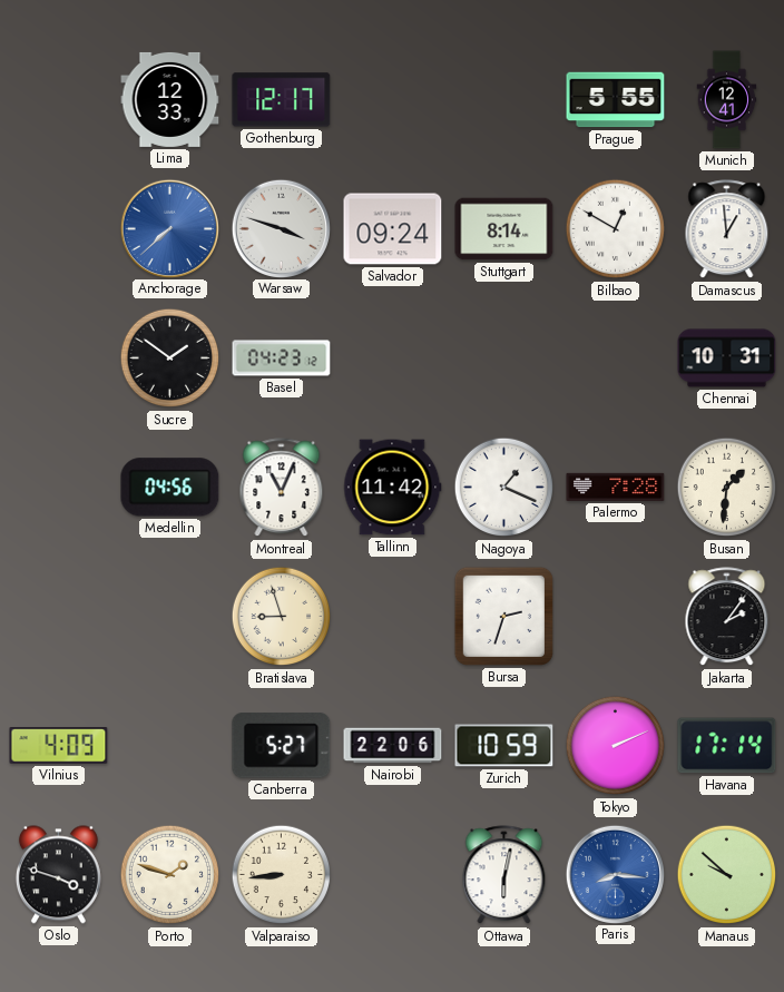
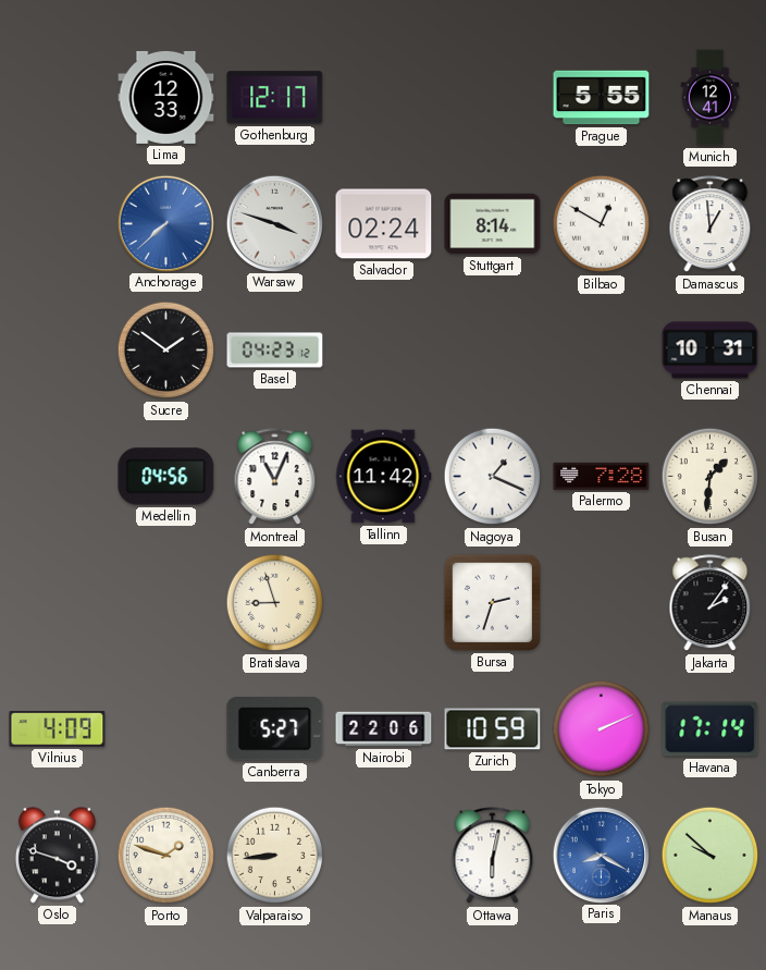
Salvador: 09:24 -> 02:24
Paris: 8:16 -> 8:20
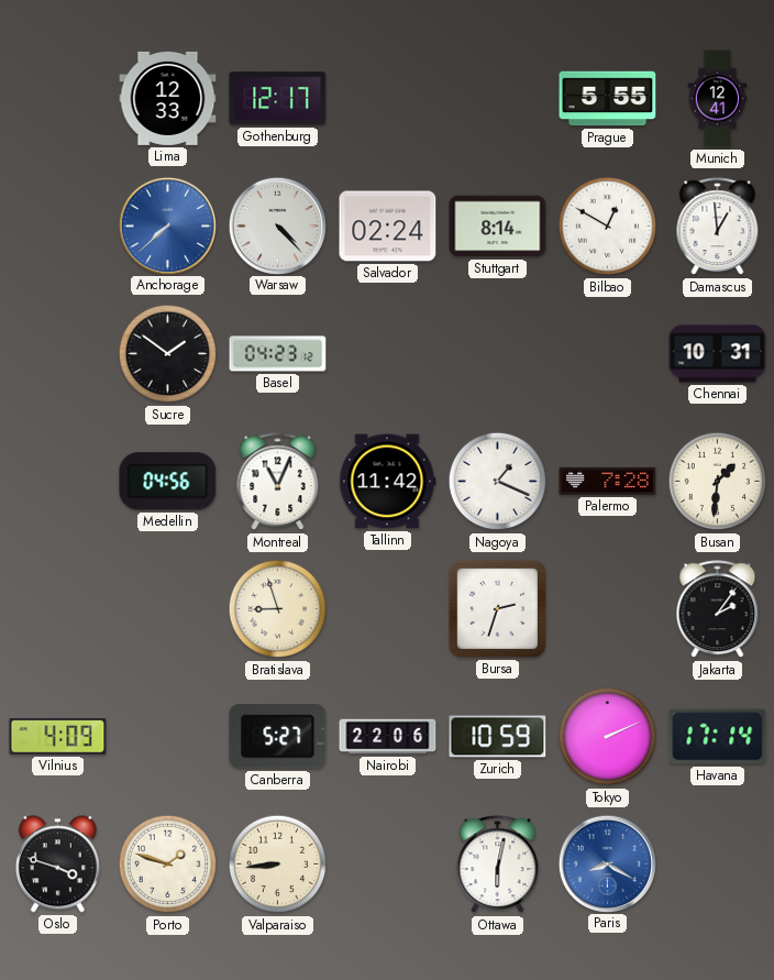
Warsaw: 3:48 -> 4:23
Manaus: 9:52 -> none
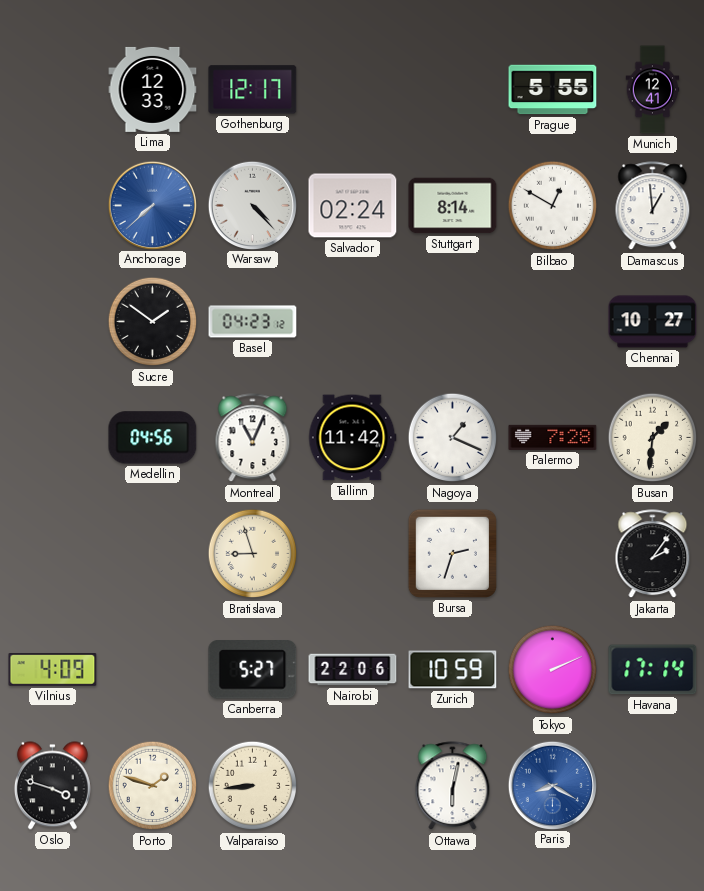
Chennai: 10:31 -> 10:27
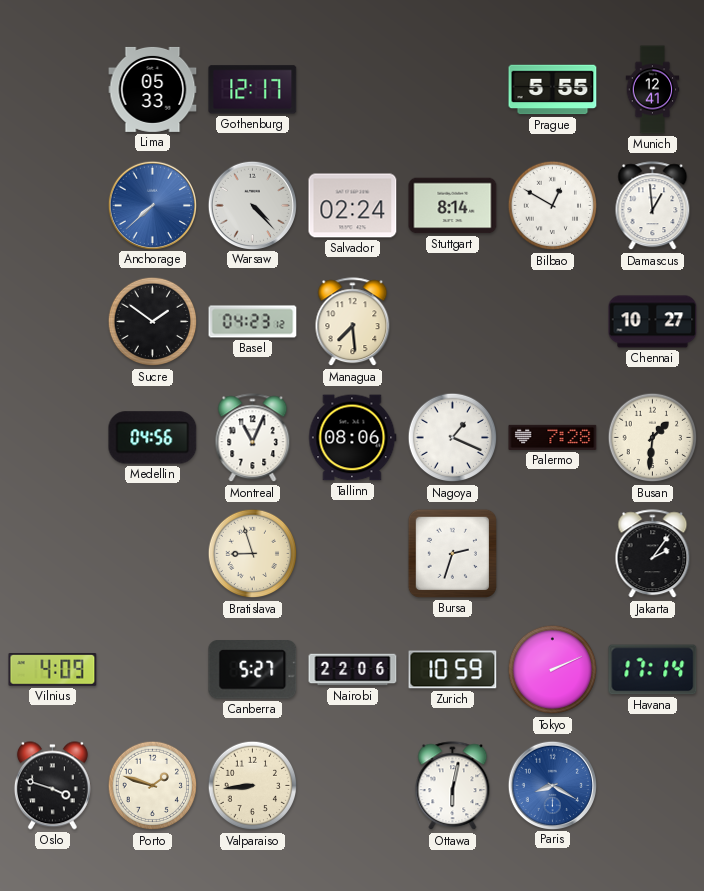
Lima: 12:33 -> 05:33
Managua: none -> 7:29
Tallinn: 11:42 -> 08:06
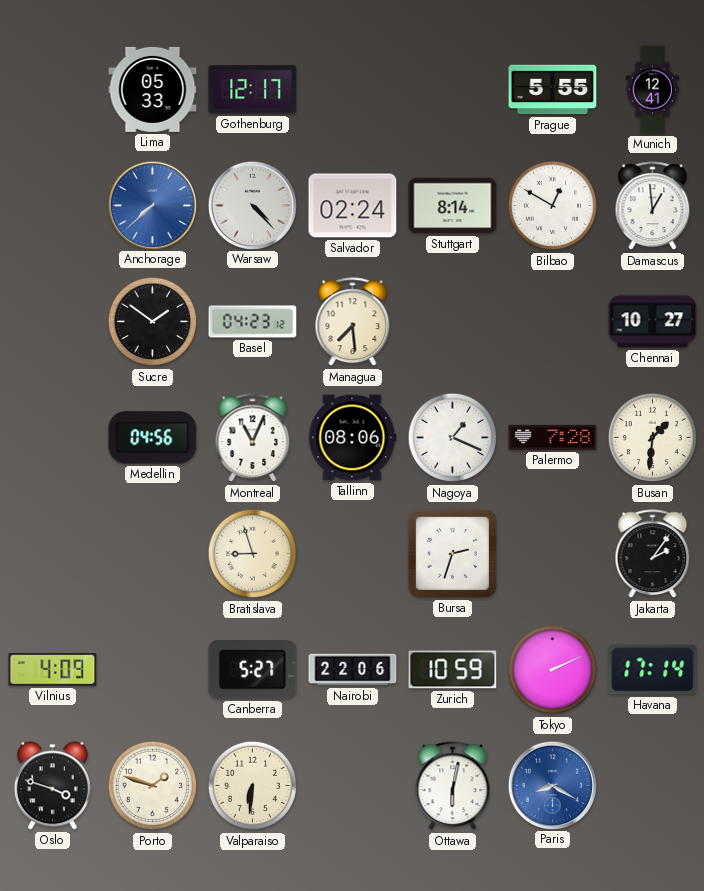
Valparaiso: 8:44 -> 6:31
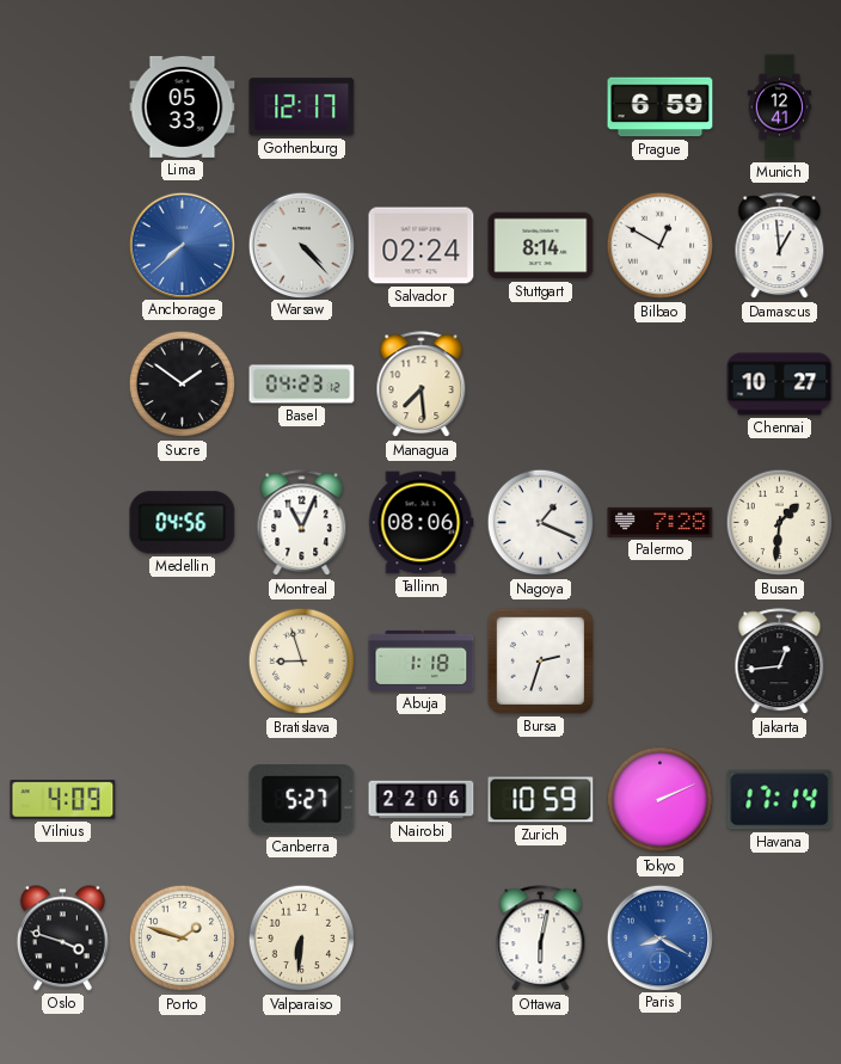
Prague: 5:55 -> 6:59
Abuja: none -> 1:18
Jakarta: 2:06 -> 12:44
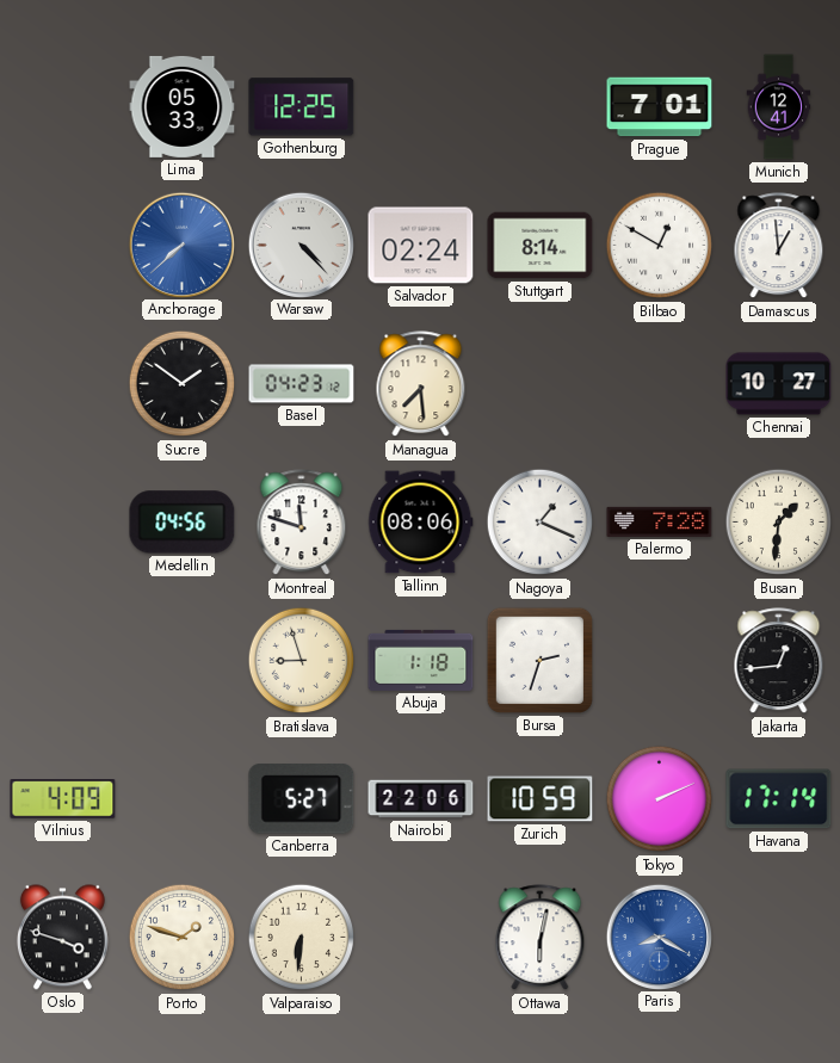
Gothenburg: 12:17 -> 12:25
Prague: 6:59 -> 7:01
Montreal: 11:04 -> 11:48
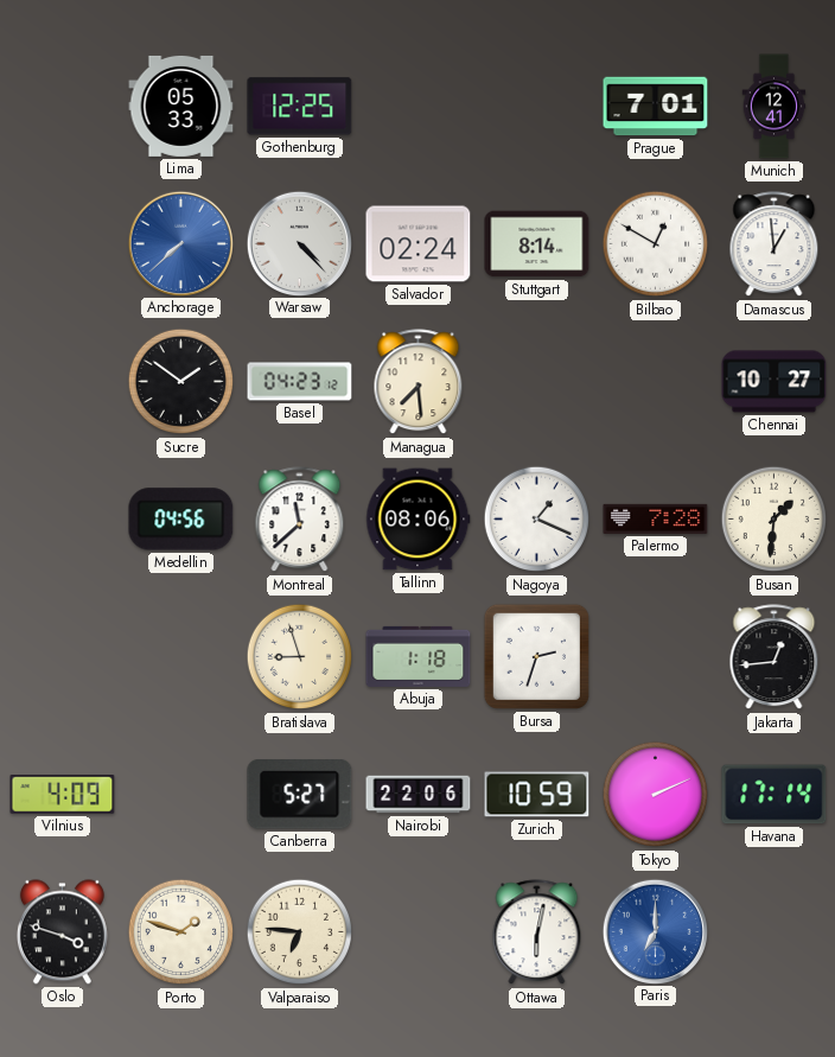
Montreal: 11:48 -> 11:38
Valparaiso: 6:31 -> 6:46
Paris: 8:20 -> 7:00
